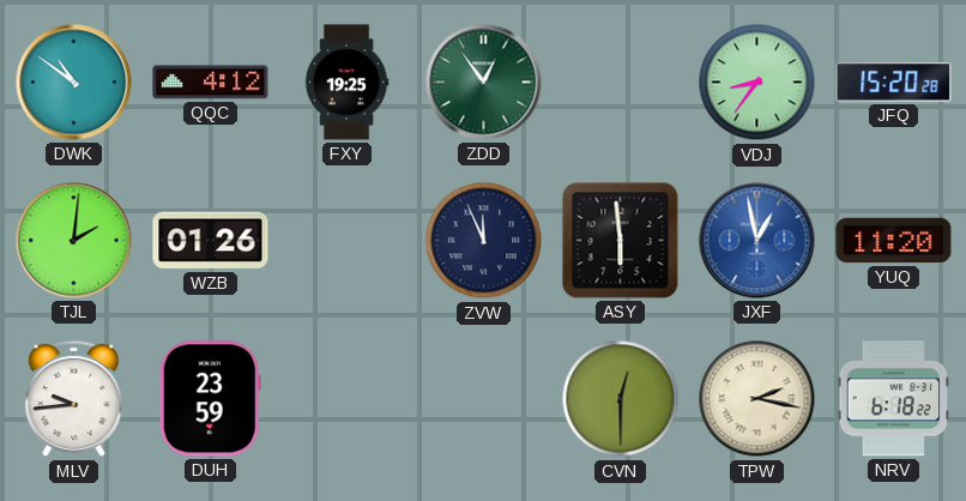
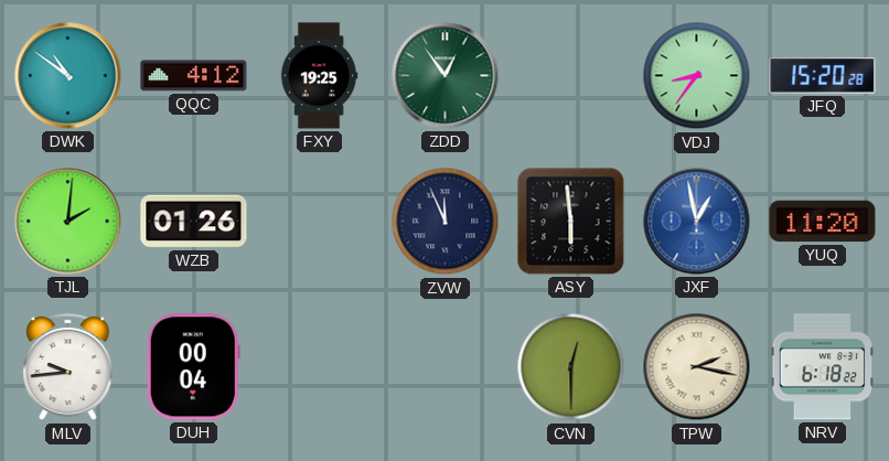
DUH: 23:59 -> 00:04
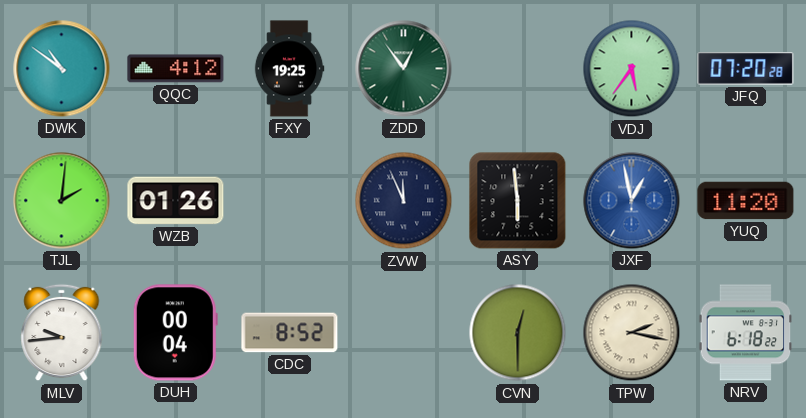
VDJ: 8:36 -> 5:36
JFQ: 15:20 -> 07:20
CDC: none -> 8:52
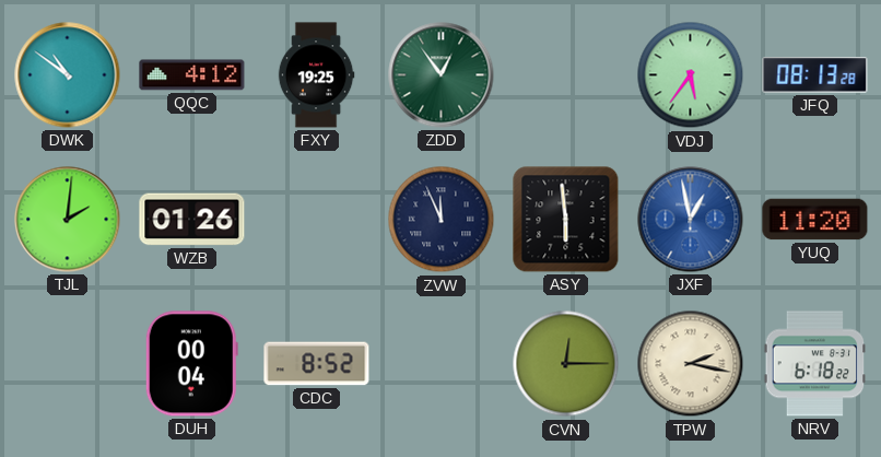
JFQ: 07:20 -> 08:13
MLV: 9:44 -> none
CVN: 12:30 -> 12:15
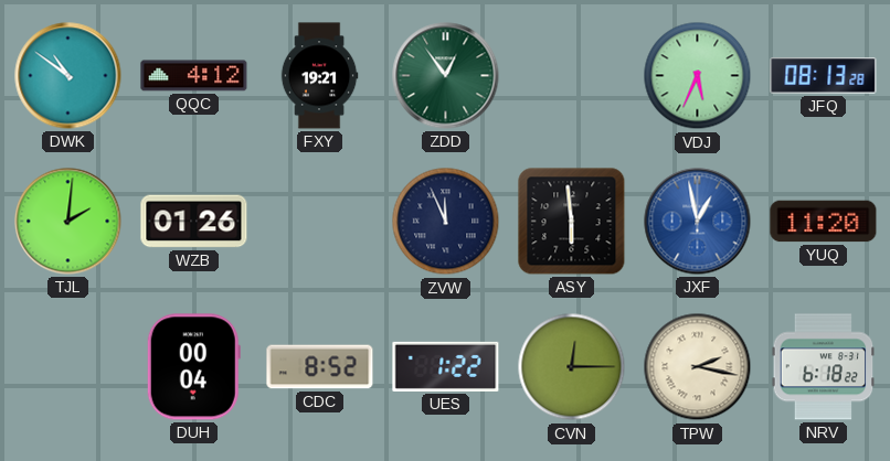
FXY: 19:25 -> 19:21
VDJ: 5:36 -> 5:34
UES: none -> 1:22
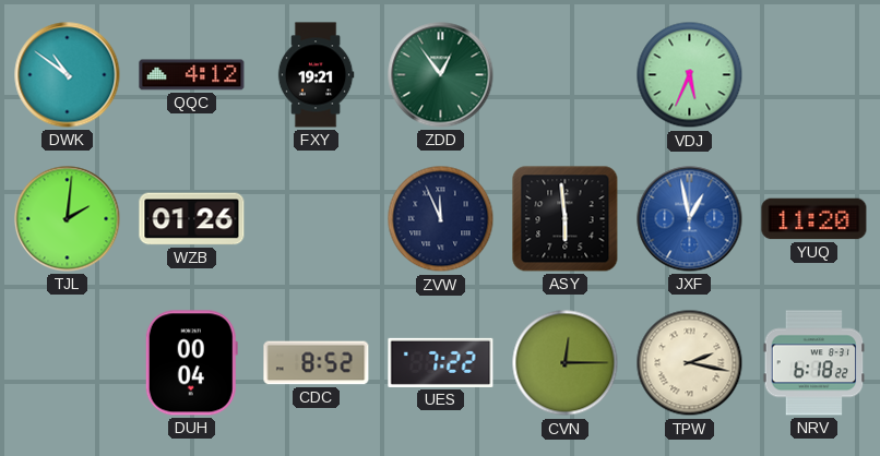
JFQ: 08:13 -> none
UES: 1:22 -> 7:22
